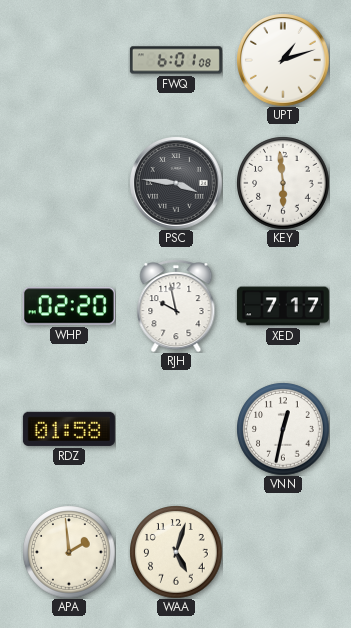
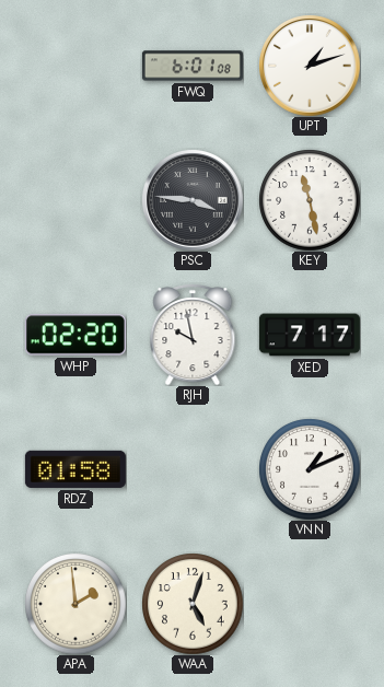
KEY: 5:59 -> 11:28
VNN: 12:32 -> 1:11
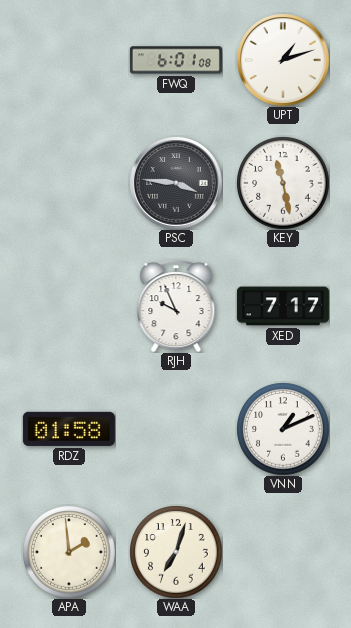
WHP: 02:20 -> none
RJH: 9:58 -> 9:56
WAA: 5:03 -> 7:03
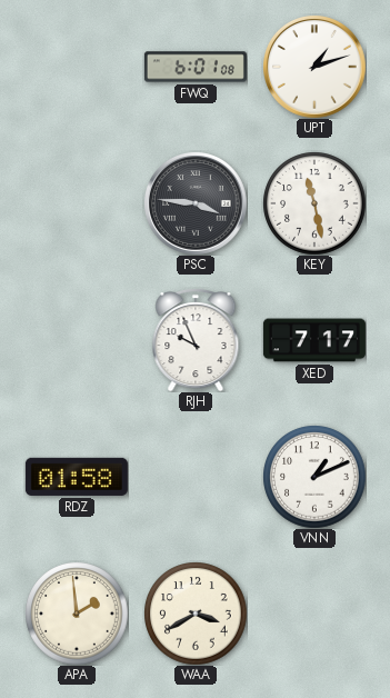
WAA: 7:03 -> 3:40
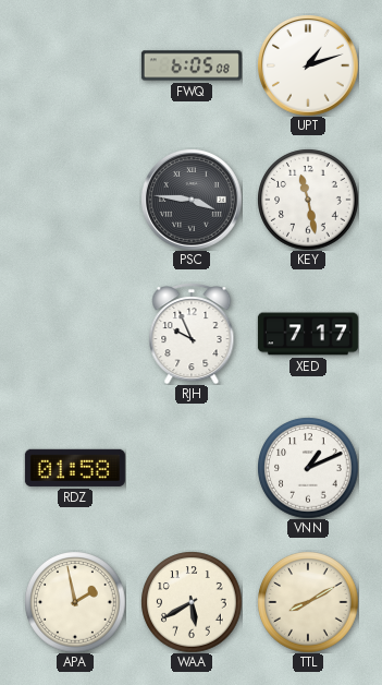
FWQ: 6:01 -> 6:05
APA: 1:59 -> 1:58
WAA: 3:40 -> 5:40
TTL: none -> 8:10
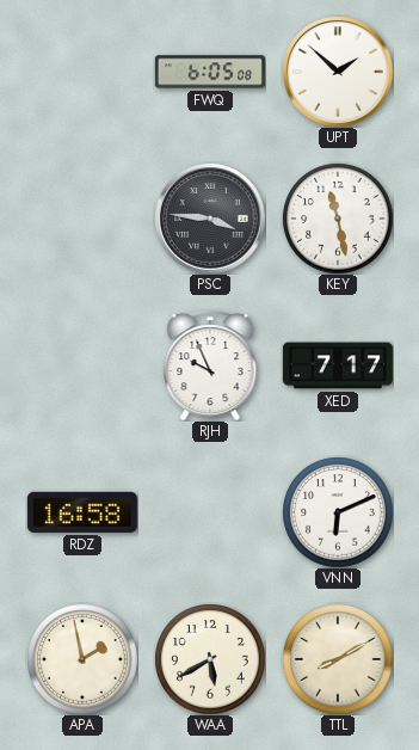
UPT: 1:12 -> 1:52
RDZ: 01:58 -> 16:58
VNN: 1:11 -> 6:11
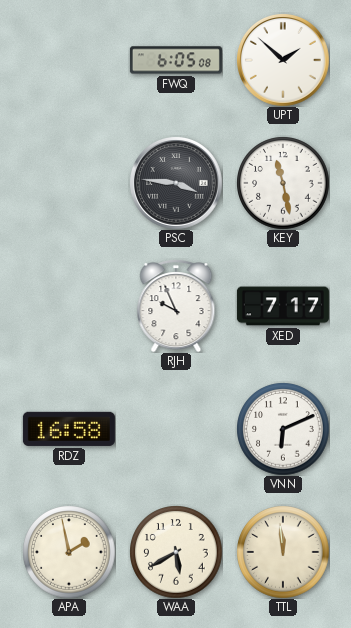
TTL: 8:10 -> 11:59
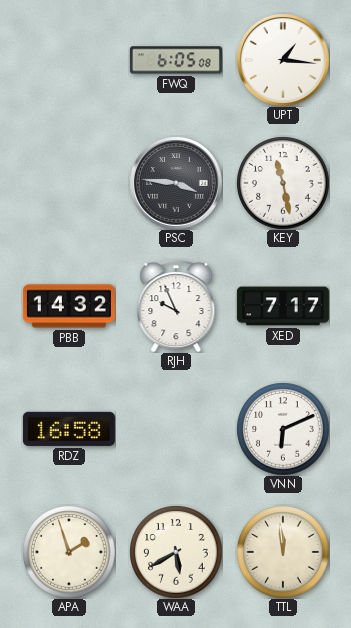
UPT: 1:52 -> 1:16
PBB: none -> 14:32
APA: 1:58 -> 1:57
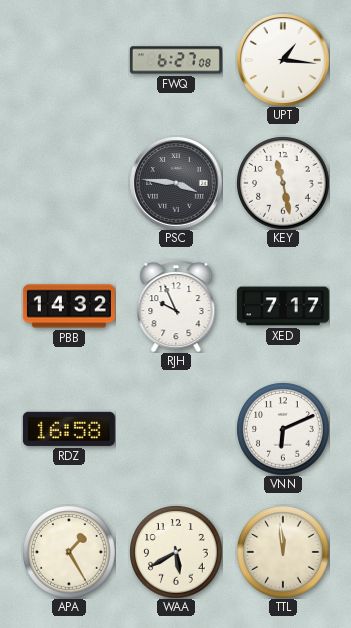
FWQ: 6:05 -> 6:27
APA: 1:57 -> 1:25
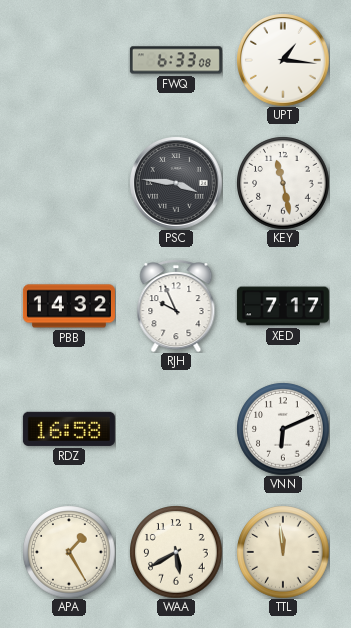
FWQ: 6:27 -> 6:33
